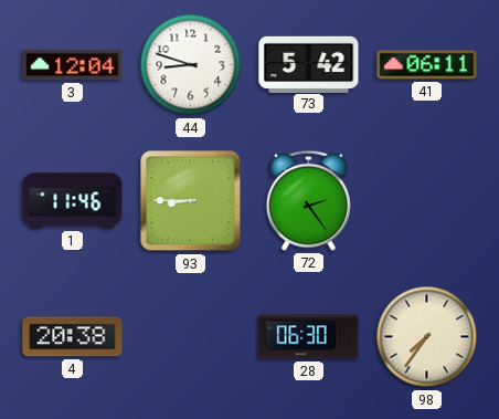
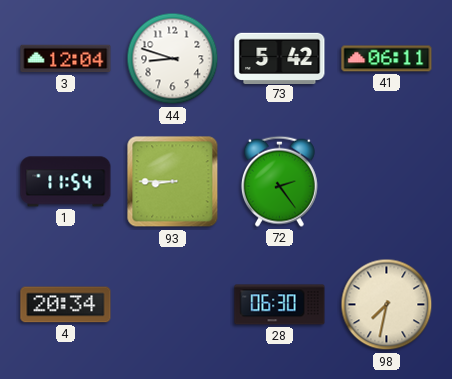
1: 11:46 -> 11:54
4: 20:38 -> 20:34
98: 7:36 -> 7:32
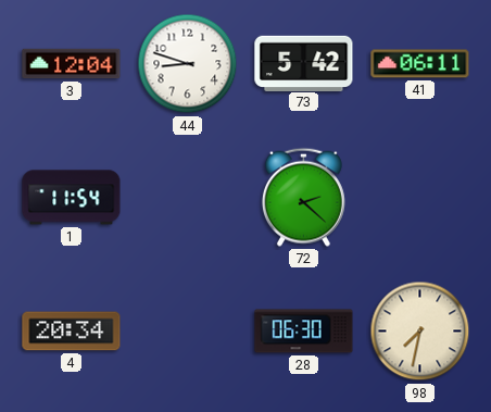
93: 8:45 -> none
72: 2:24 -> 2:22
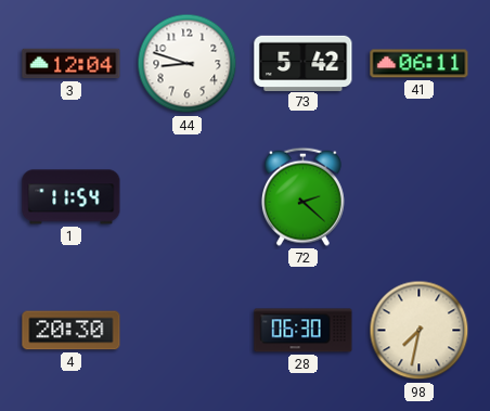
4: 20:34 -> 20:30
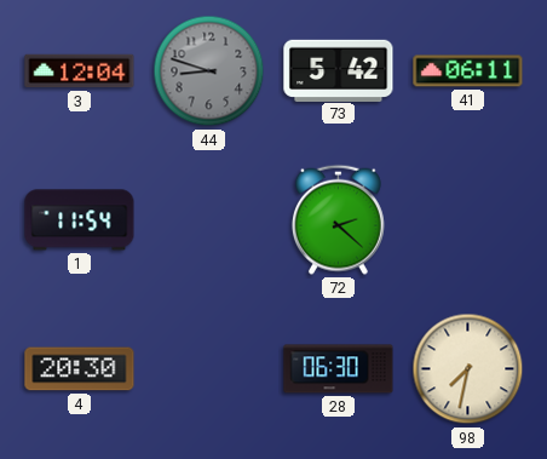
44 dial: white -> grey
